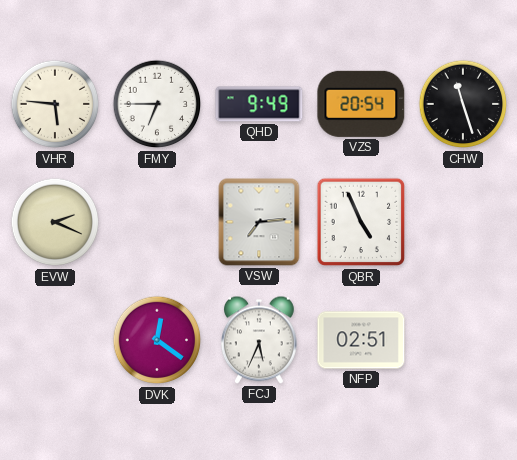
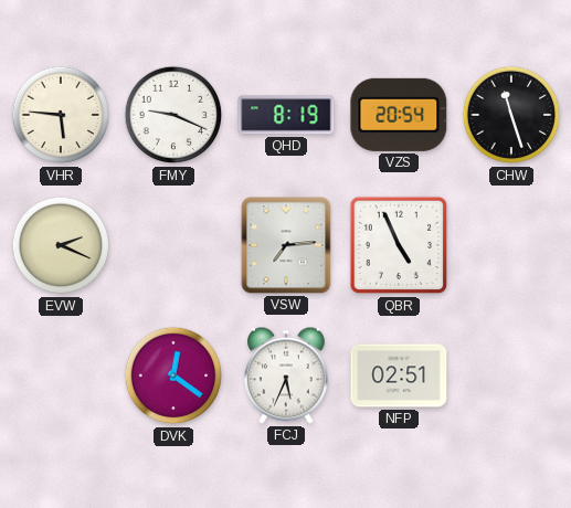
FMY: 6:45 -> 9:19
QHD: 9:49 -> 8:19
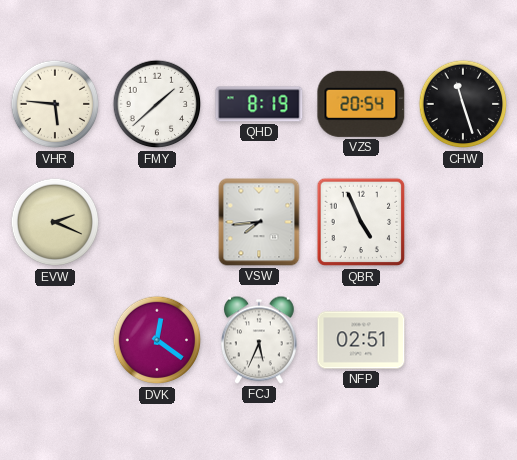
FMY: 9:19 -> 1:38
VSW: 7:14 -> 7:44
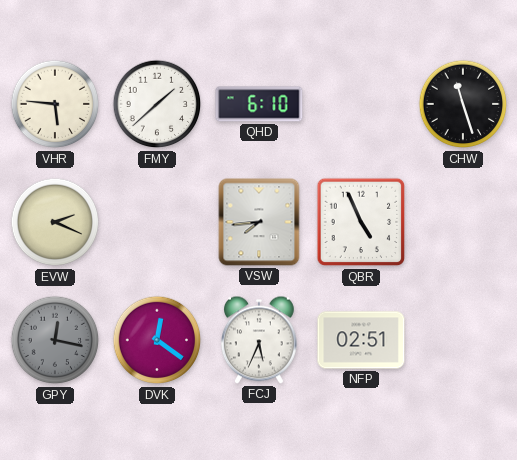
QHD: 8:19 -> 6:10
VZS: 20:54 -> none
GPY: none -> 12:17
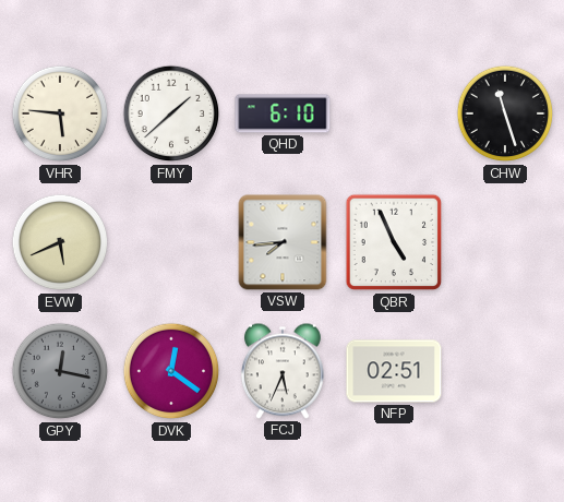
EVW: 2:19 -> 5:41
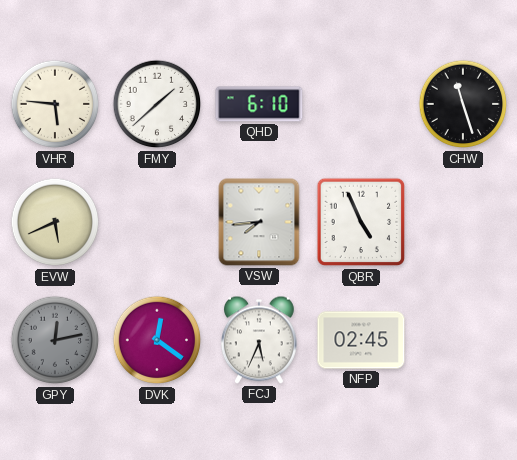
GPY: 12:17 -> 12:13
NFP: 02:51 -> 02:45
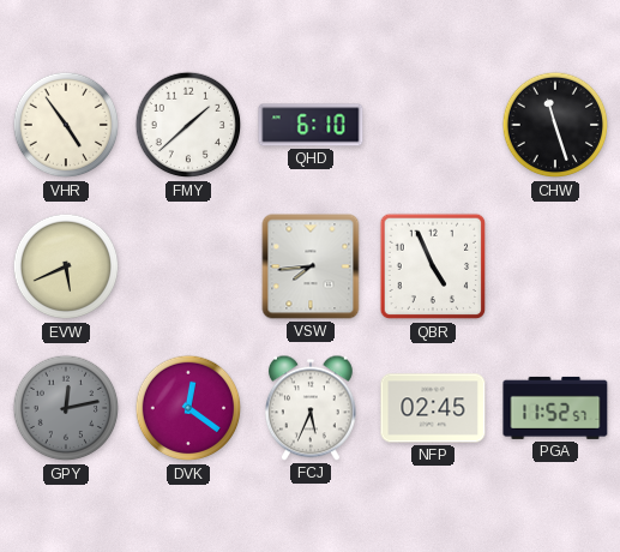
VHR: 5:46 -> 4:54
PGA: none -> 11:52
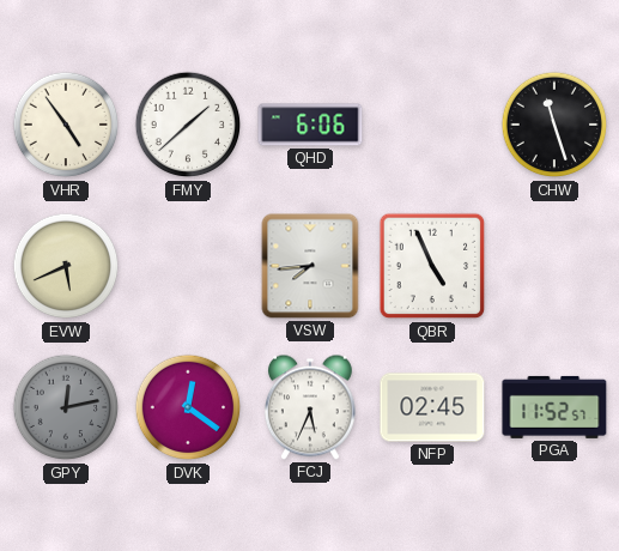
QHD: 6:10 -> 6:06
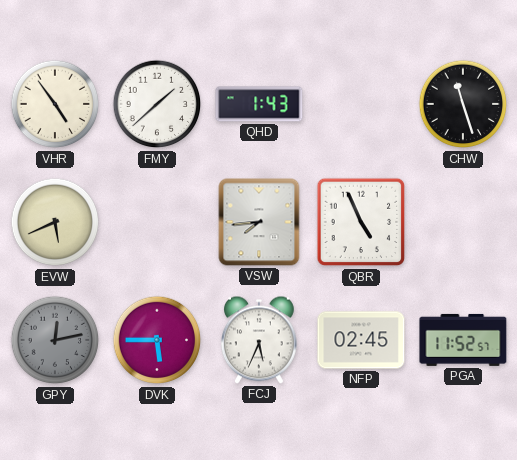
QHD: 6:06 -> 1:43
DVK: 12:21 -> 5:45
